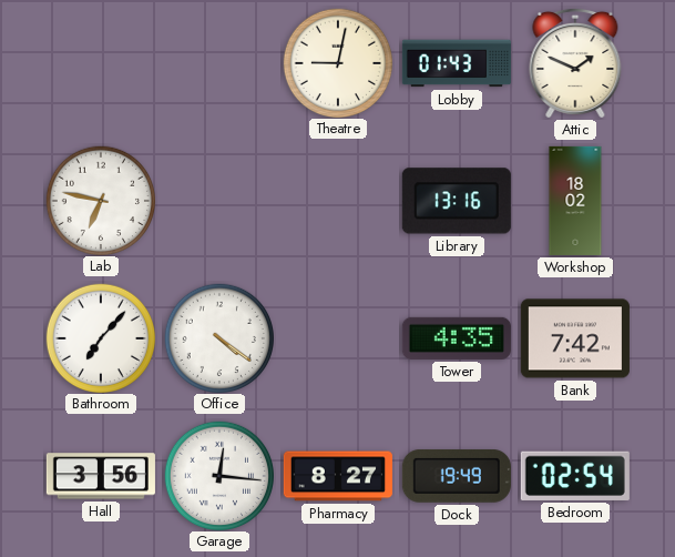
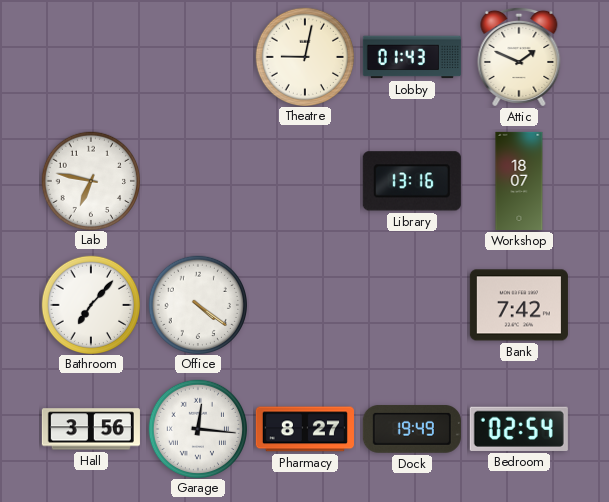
Workshop: 18:02 -> 18:07
Tower: 4:35 -> none
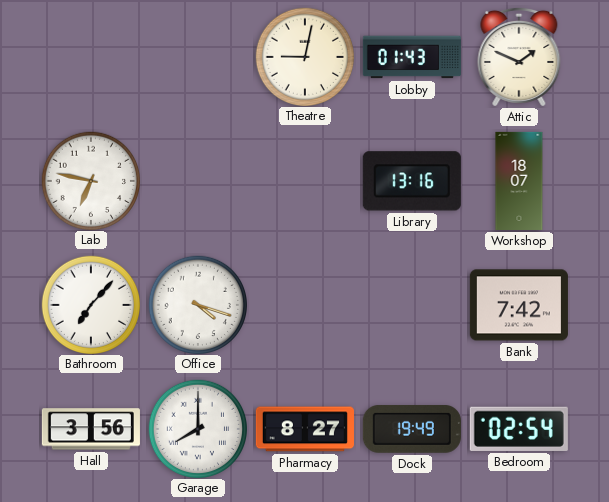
Office: 4:21 -> 4:18
Garage: 12:16 -> 8:00
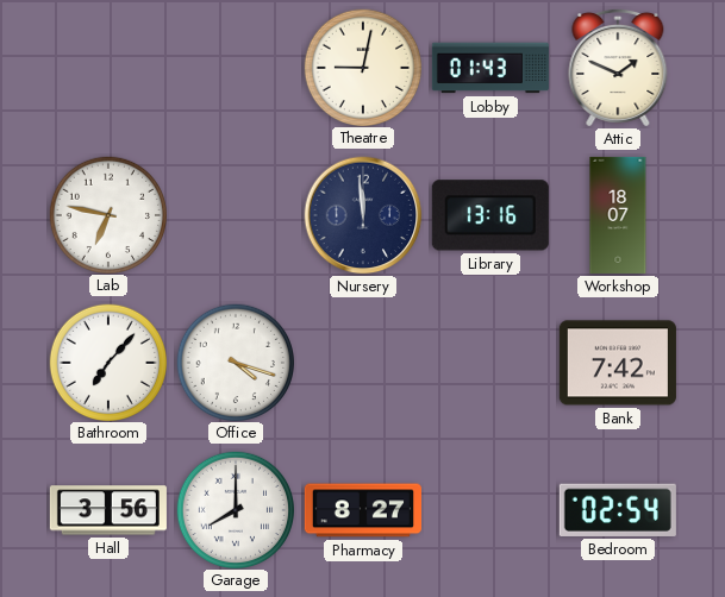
Nursery: none -> 11:59
Dock: 19:49 -> none
